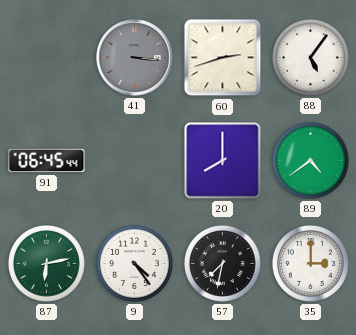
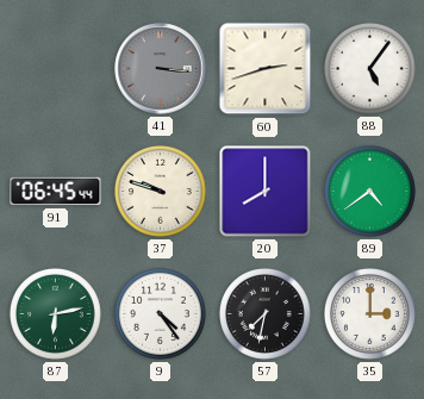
37: none -> 9:48
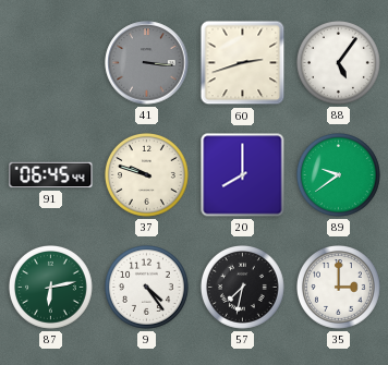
89: 4:39 -> 9:39
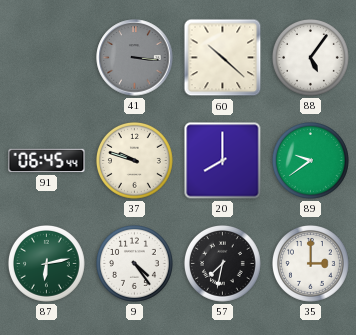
60: 2:42 -> 10:22
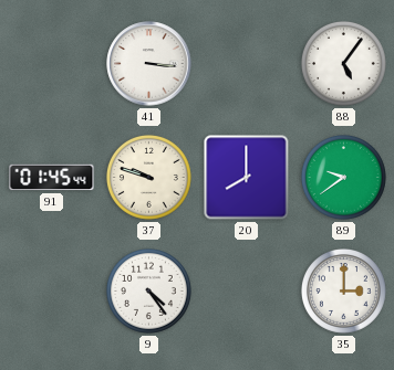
41 dial: grey -> white
60: 10:22 -> none
91: 06:45 -> 01:45
87: 6:13 -> none
57: 7:32 -> none
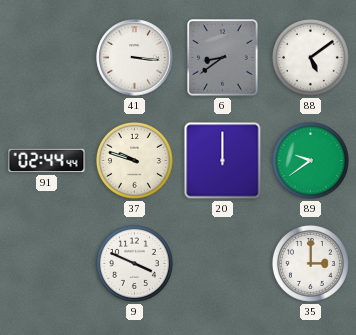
6: none -> 8:39
88: 5:06 -> 5:09
91: 01:45 -> 02:44
20: 8:00 -> 12:00
9: 4:24 -> 3:49
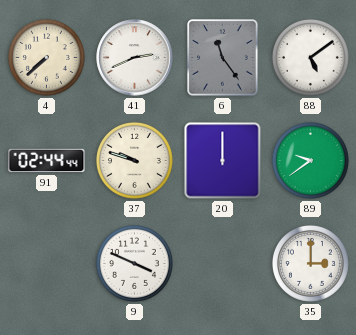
4: none -> 7:38
41: 3:16 -> 2:41
6: 8:39 -> 11:24
